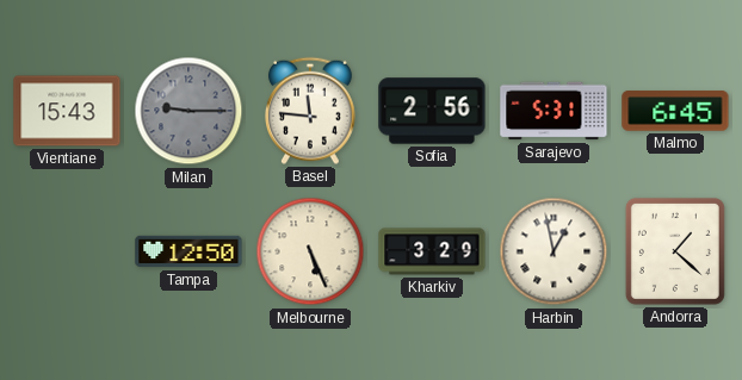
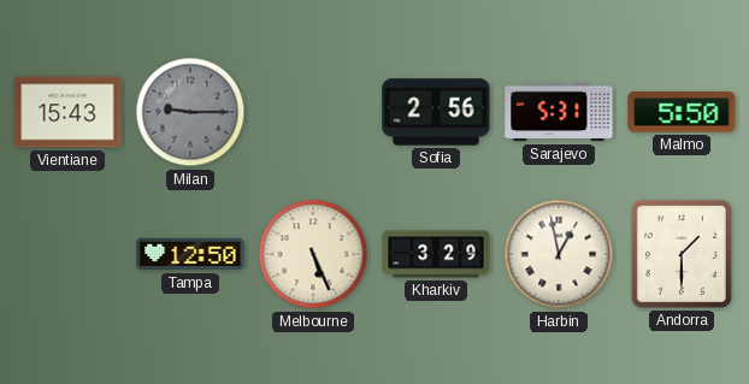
Basel: 11:46 -> none
Malmo: 6:45 -> 5:50
Andorra: 1:22 -> 1:30
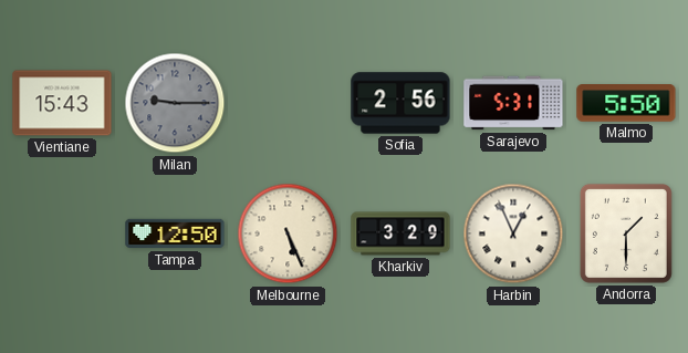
Harbin: 12:58 -> 12:56
